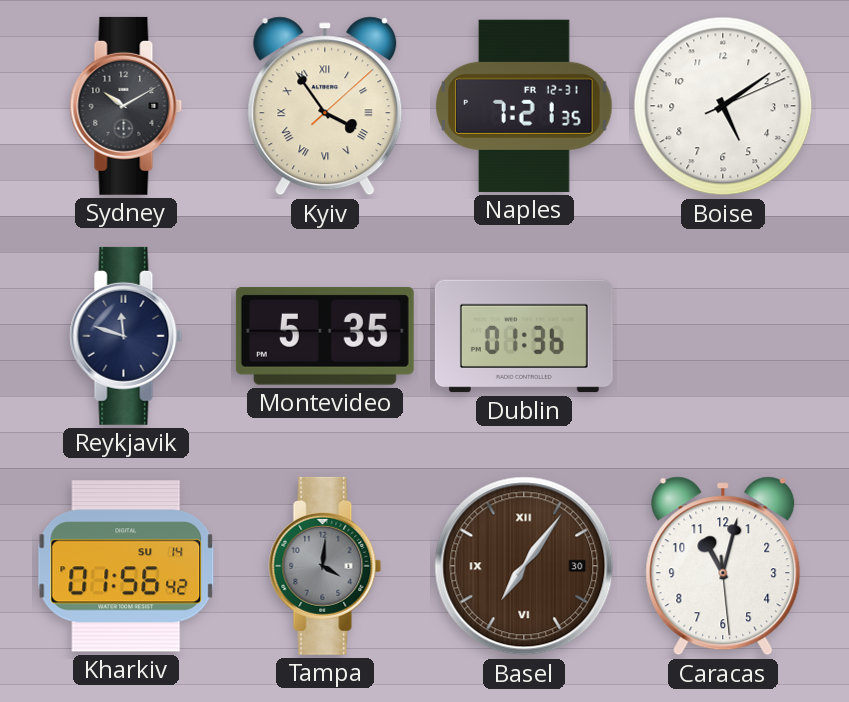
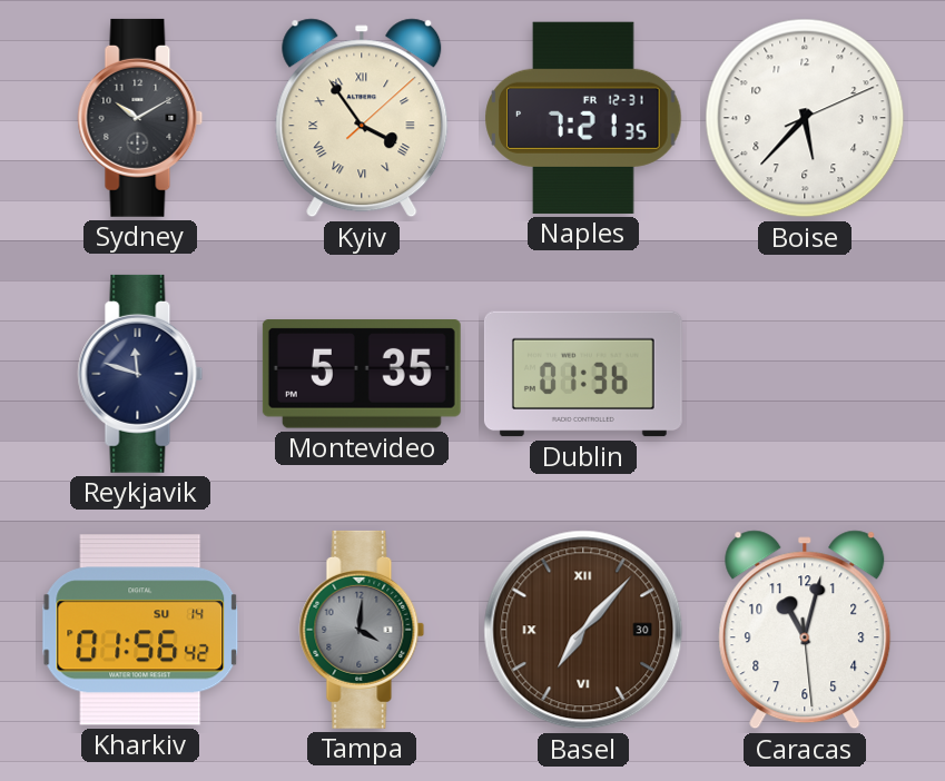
Boise: 5:09 -> 5:37
Basel: 7:06 -> 7:07
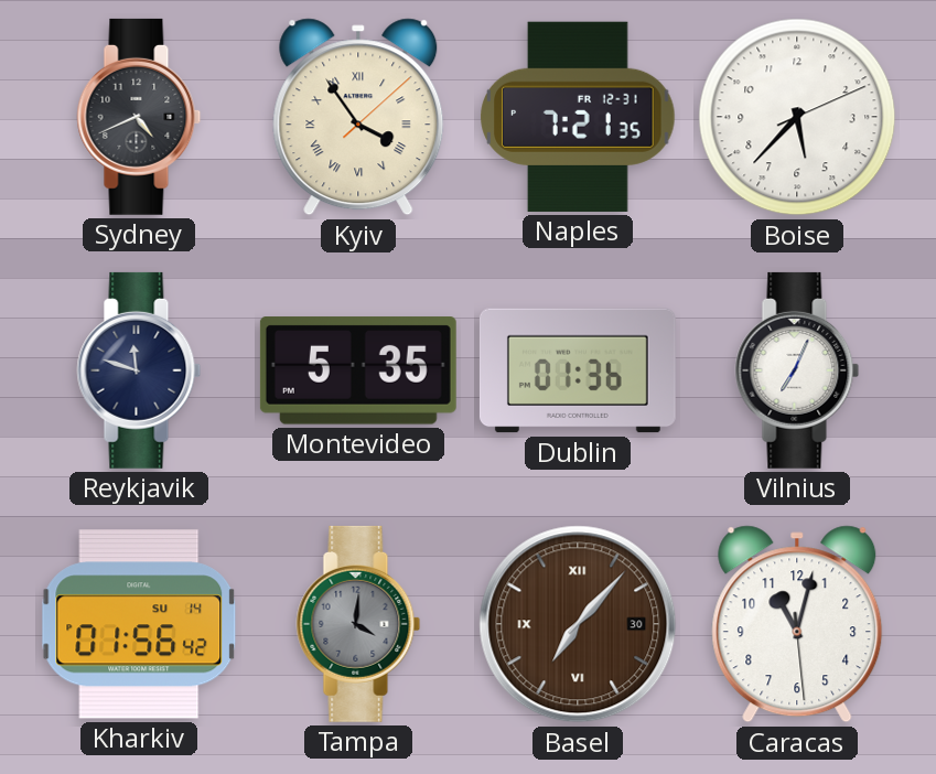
Sydney: 10:10 -> 4:41
Vilnius: none -> 7:04
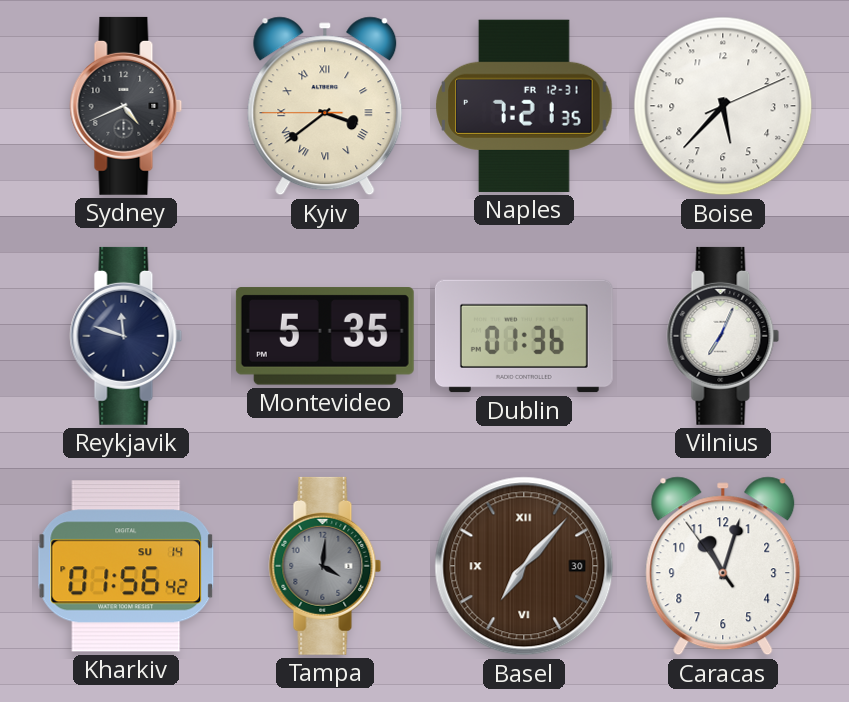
Kyiv: 3:54 -> 3:38
Caracas: 11:02:29 -> 11:02:54
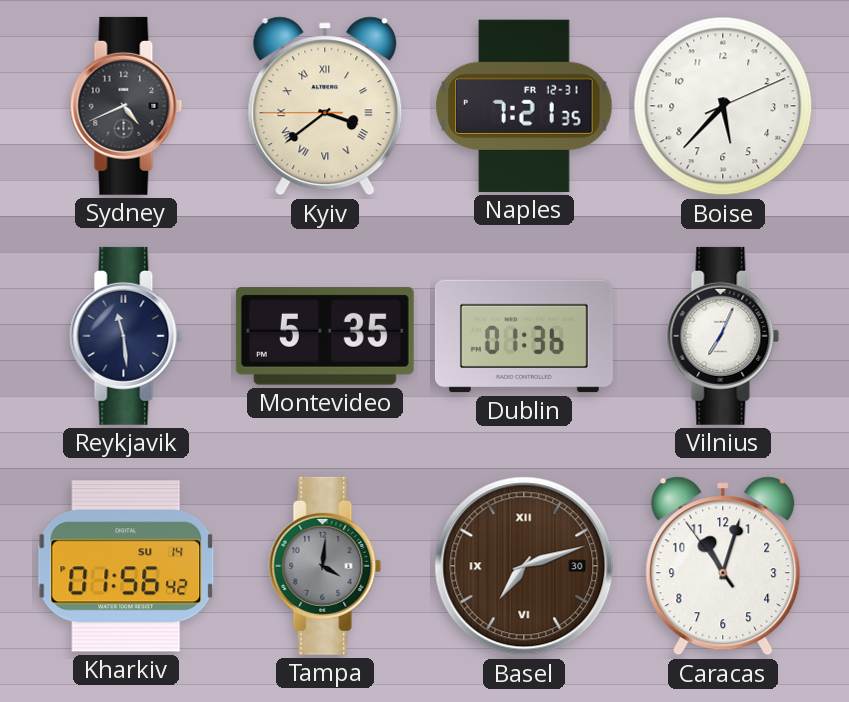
Reykjavik: 11:48 -> 11:29
Basel: 7:07 -> 7:12
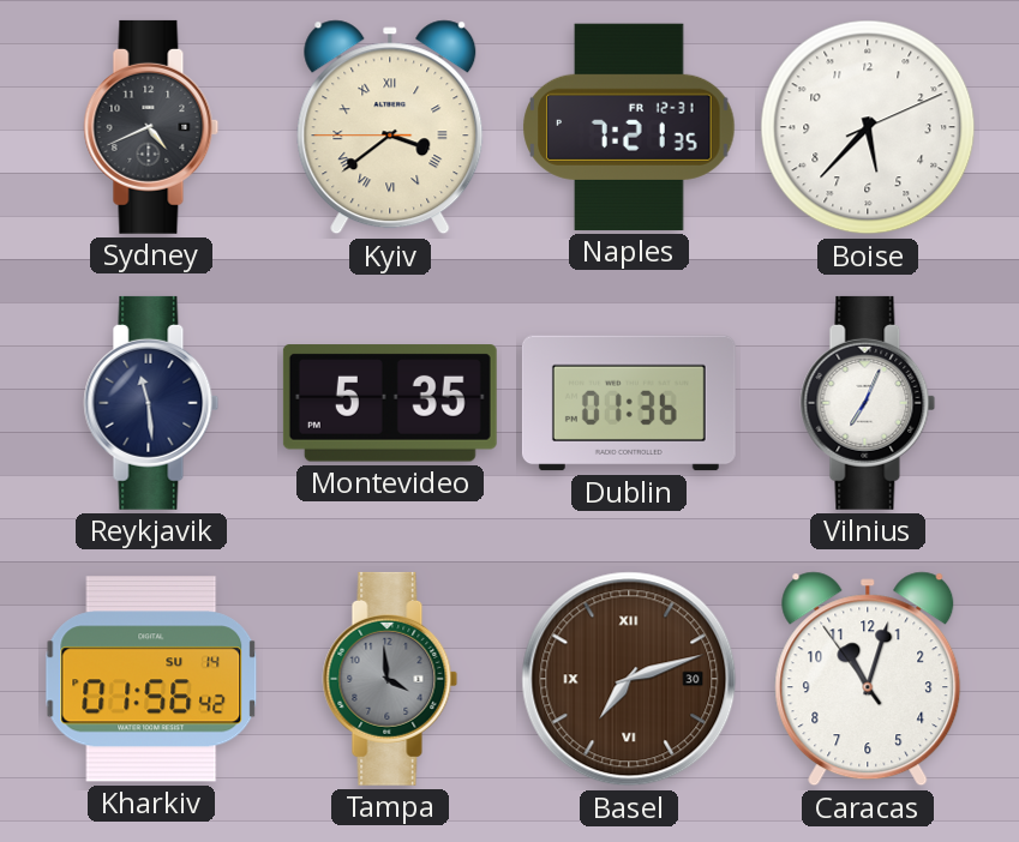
Tampa: 4:01 -> 3:59
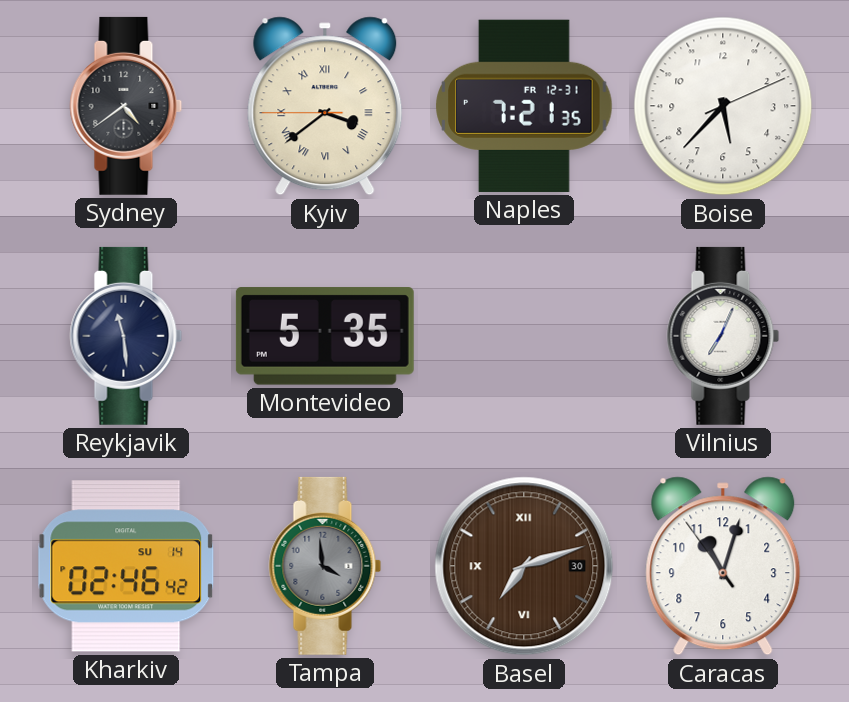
Sydney: 4:41 -> 4:39
Dublin: 01:36 -> none
Kharkiv: 01:56 -> 02:46
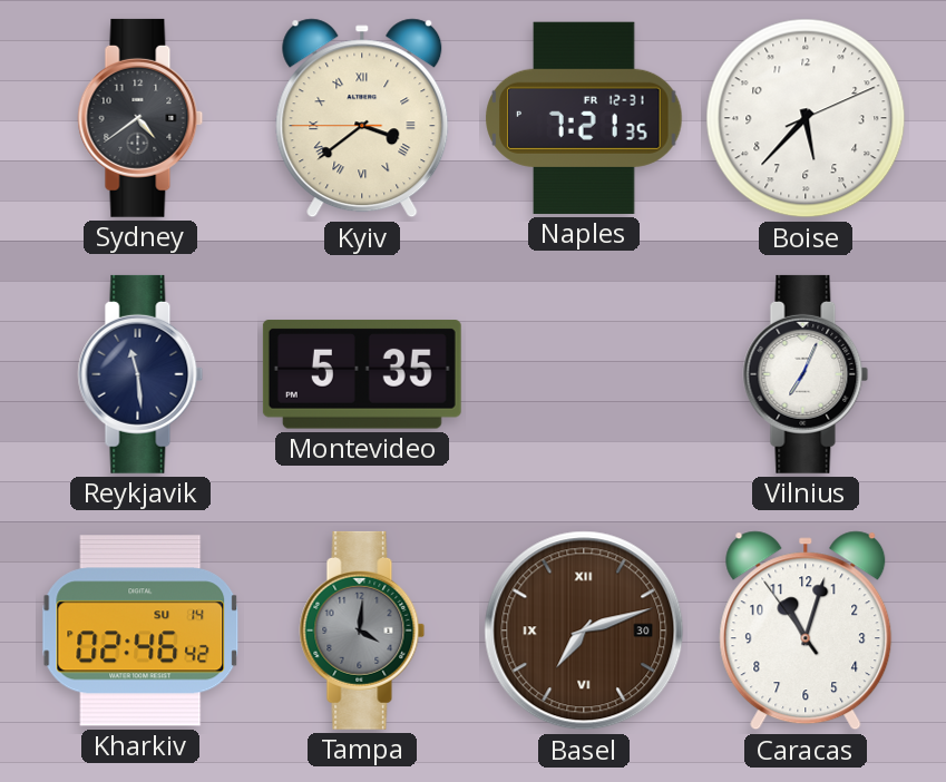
Tampa: 3:59 -> 4:01
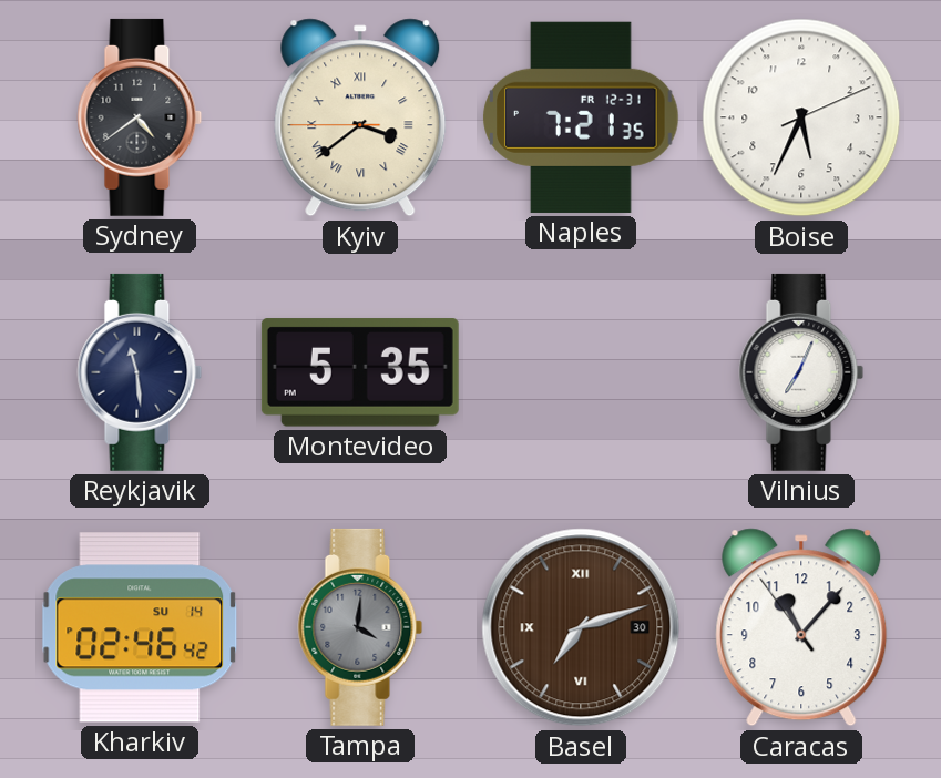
Boise: 5:37 -> 5:34
Caracas: 11:02 -> 11:06
